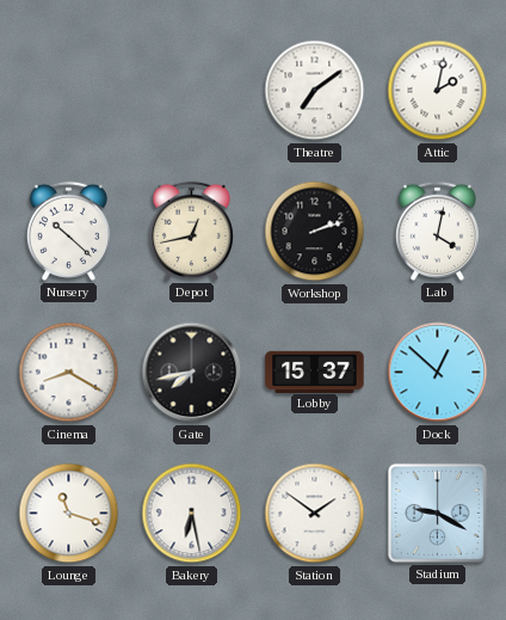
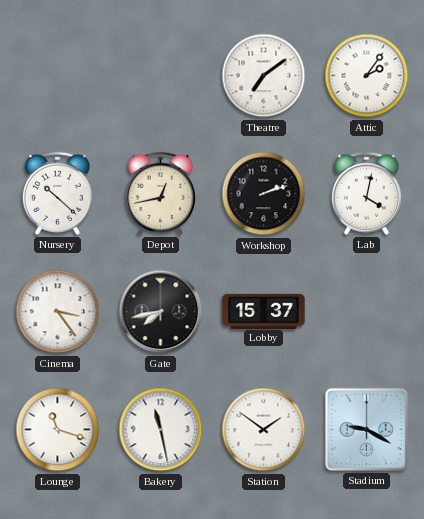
Attic: 2:02 -> 2:06
Cinema: 8:20 -> 3:24
Dock: 12:52 -> none
Bakery: 6:28 -> 11:28
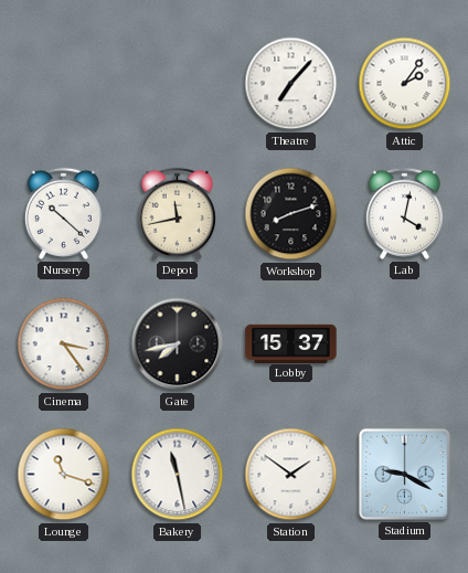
Theatre: 7:09 -> 7:07
Depot: 12:43 -> 11:43
Workshop: 2:12 -> 8:12
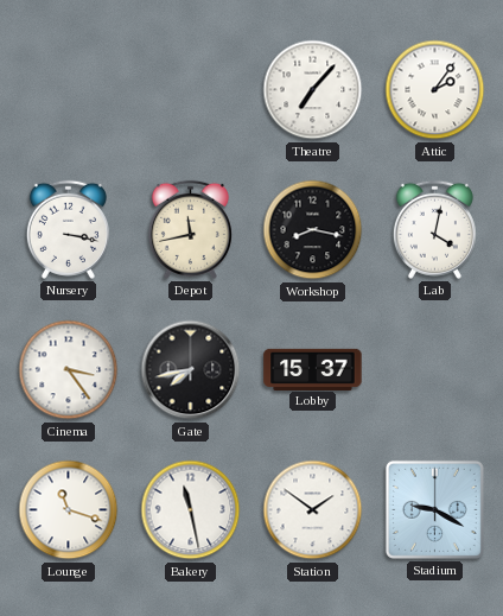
Nursery: 10:22 -> 3:17
Workshop: 8:12 -> 8:17
